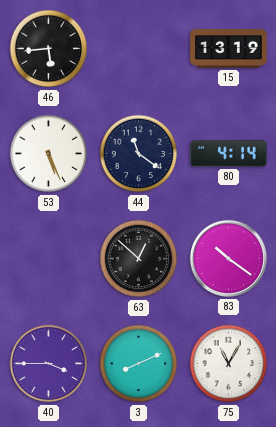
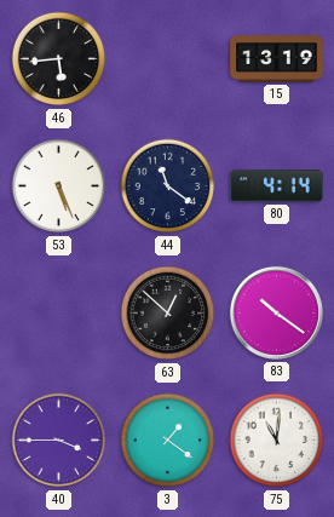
3: 8:11 -> 1:21
75: 11:05 -> 11:01
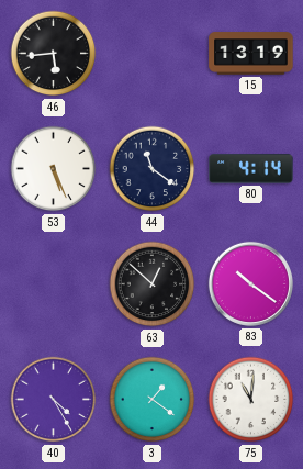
40: 3:45 -> 4:25
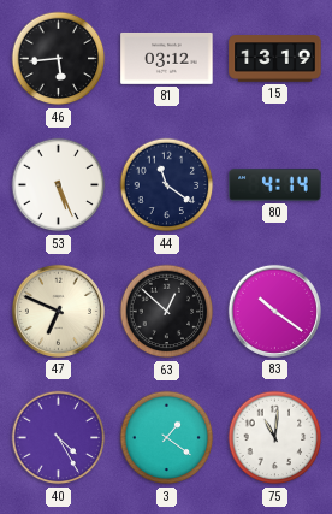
81: none -> 03:12
47: none -> 6:49
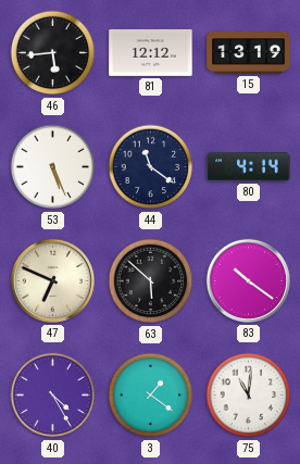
81: 03:12 -> 12:12
63: 12:52 -> 5:52
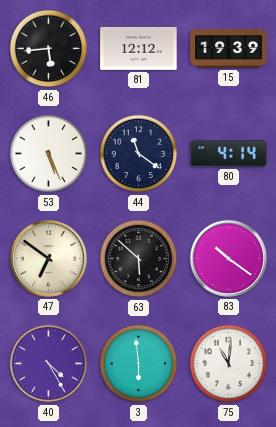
15: 13:19 -> 19:39
47: 6:49 -> 6:51
3: 1:21 -> 5:59
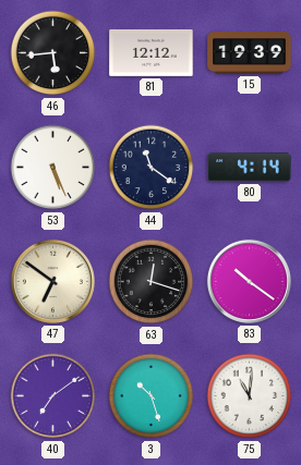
63: 5:52 -> 12:18
40: 4:25 -> 7:09
3: 5:59 -> 10:27
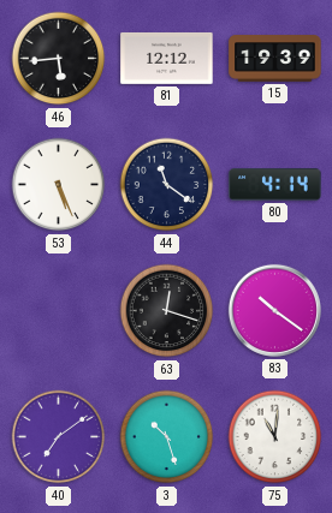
47: 6:51 -> none
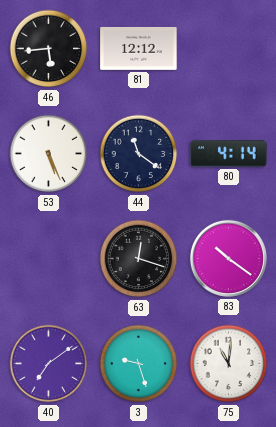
15: 19:39 -> none
3: 10:27 -> 9:27
